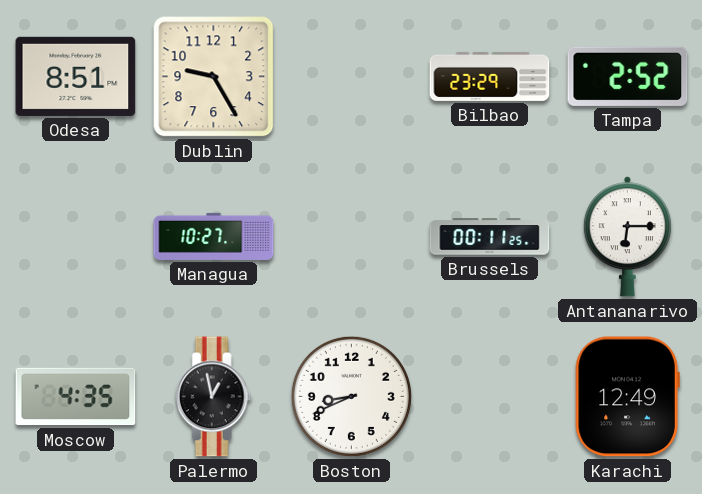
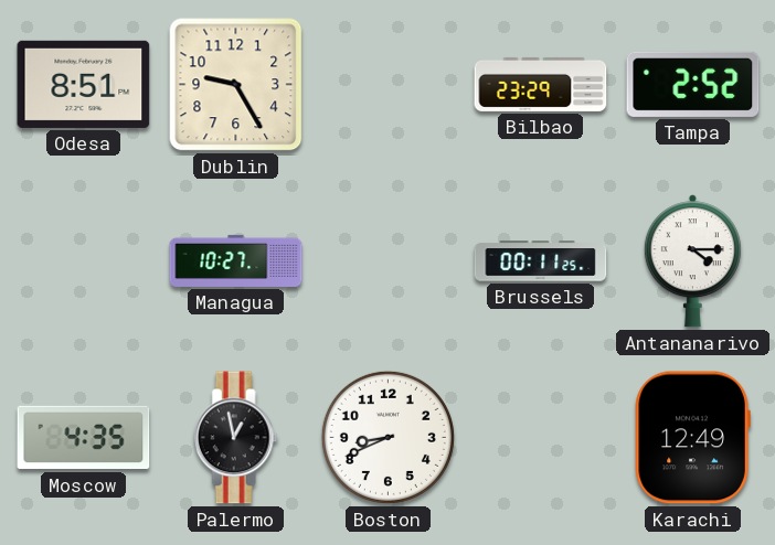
Antananarivo: 6:15 -> 4:15
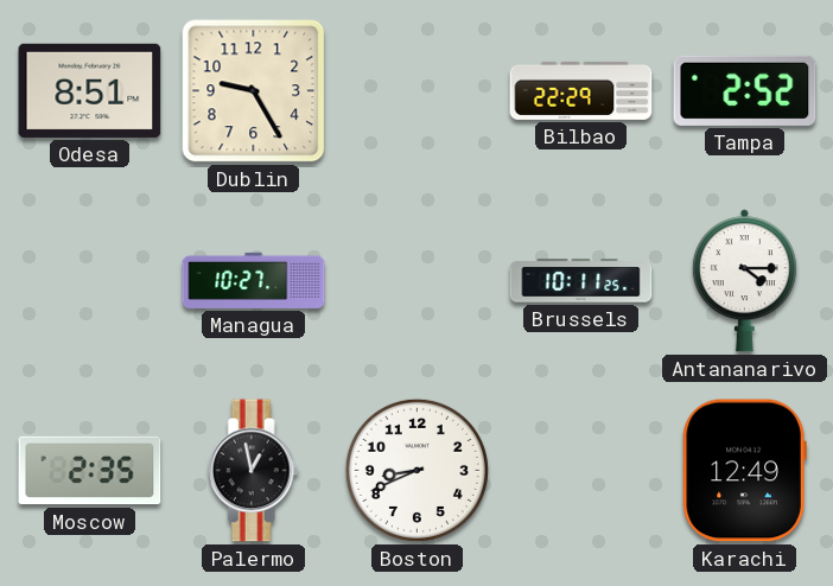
Bilbao: 23:29 -> 22:29
Brussels: 00:11 -> 10:11
Moscow: 4:35 -> 2:35
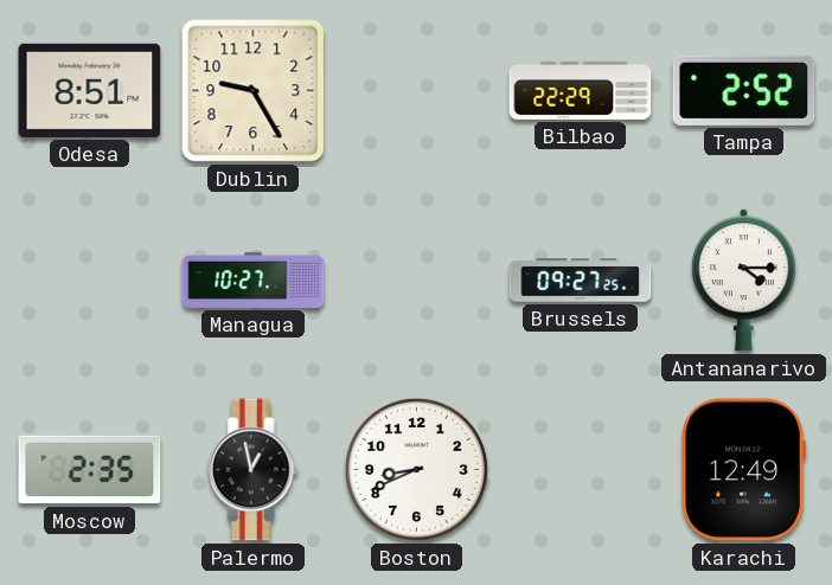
Brussels: 10:11 -> 09:27
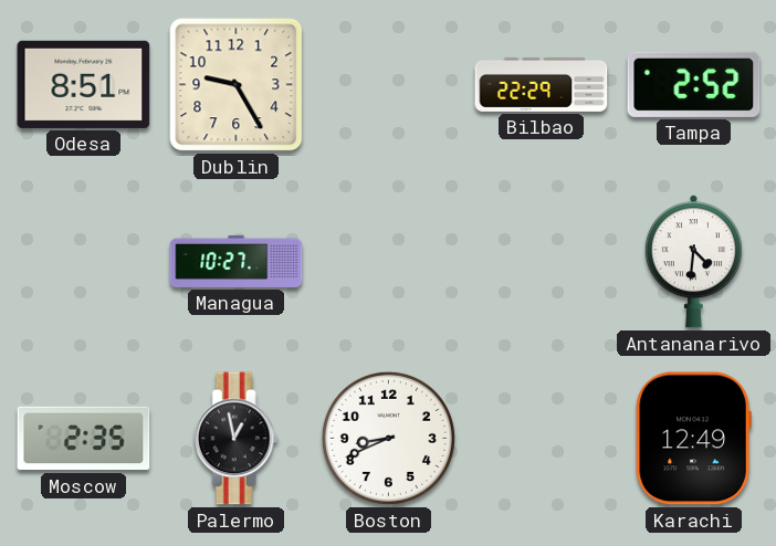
Brussels: 09:27 -> none
Antananarivo: 4:15 -> 4:31
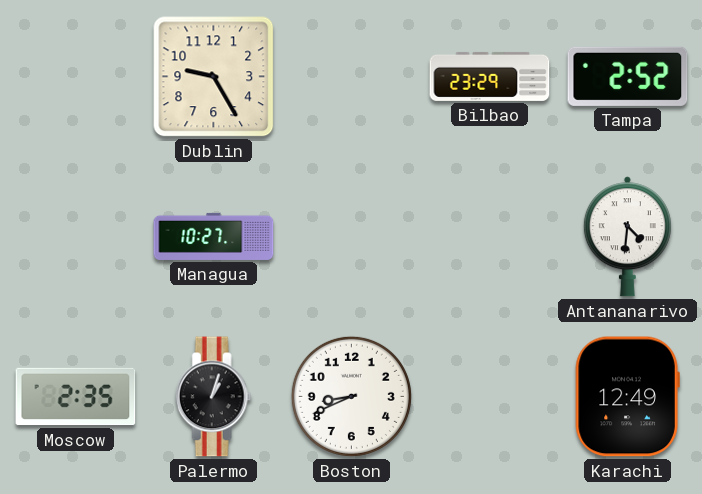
Odesa: 8:51 -> none
Bilbao: 22:29 -> 23:29
Palermo: 12:58 -> 1:03
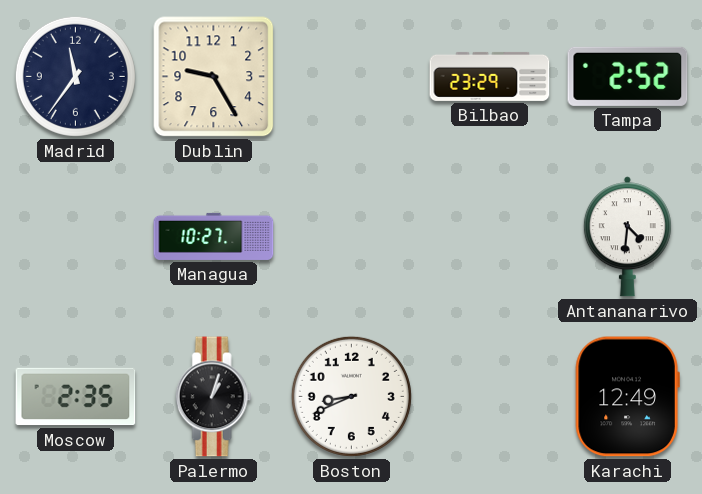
Madrid: none -> 11:36
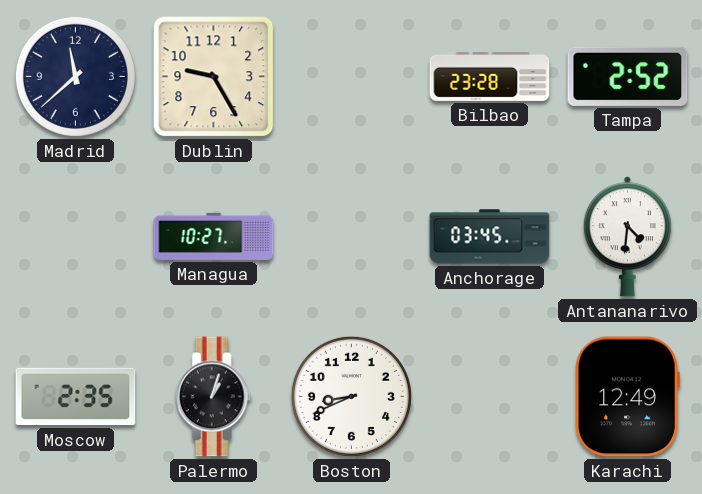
Madrid: 11:36 -> 11:38
Bilbao: 23:29 -> 23:28
Anchorage: none -> 03:45
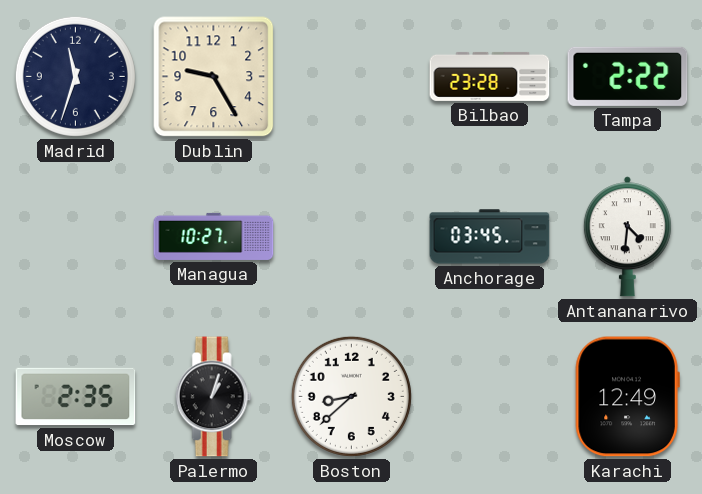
Madrid: 11:38 -> 11:33
Tampa: 2:52 -> 2:22
Boston: 8:41 -> 8:38
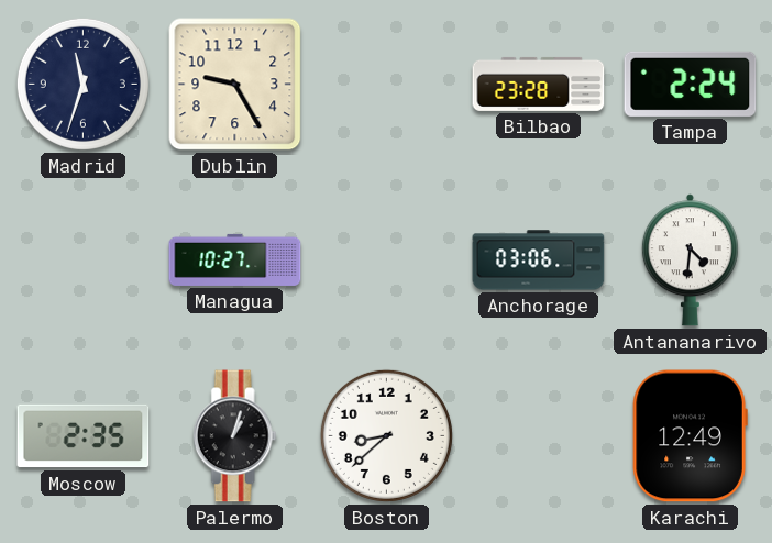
Tampa: 2:22 -> 2:24
Anchorage: 03:45 -> 03:06
